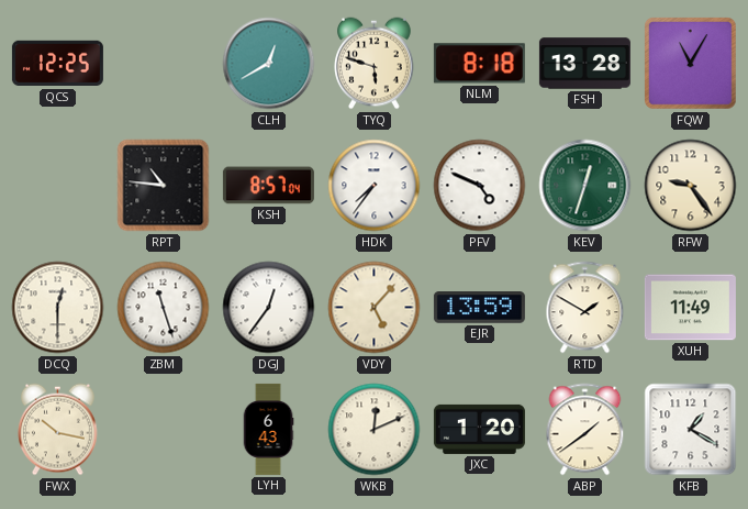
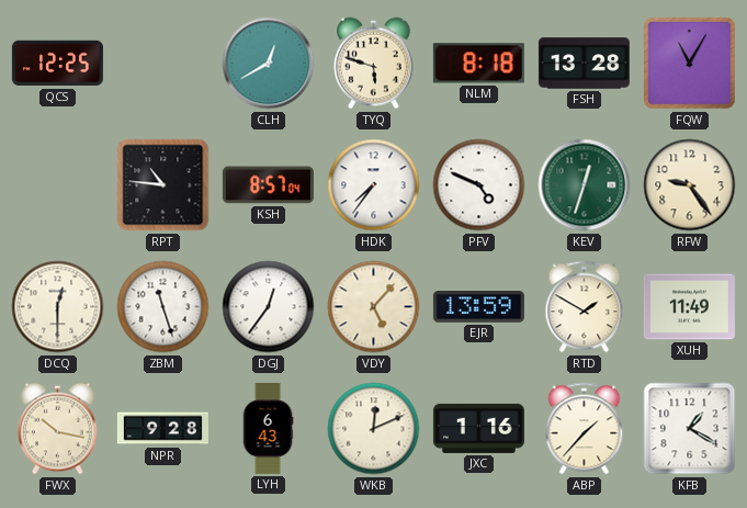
NPR: none -> 9:28
JXC: 1:20 -> 1:16
ABP: 1:39 -> 1:37
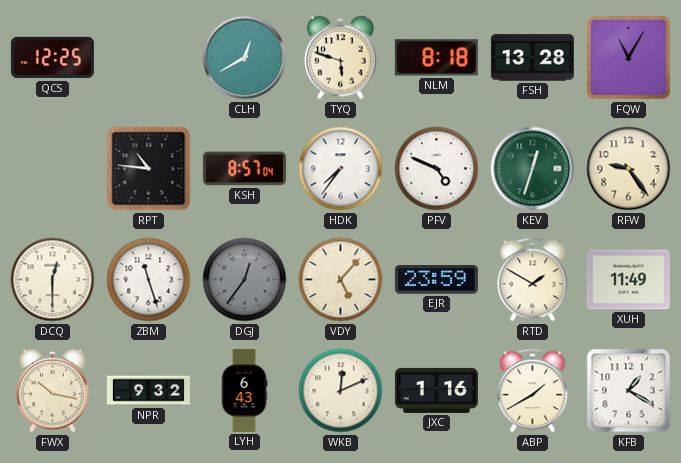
DGJ dial: white -> grey
EJR: 13:59 -> 23:59
NPR: 9:28 -> 9:32
ABP: 1:37 -> 1:40
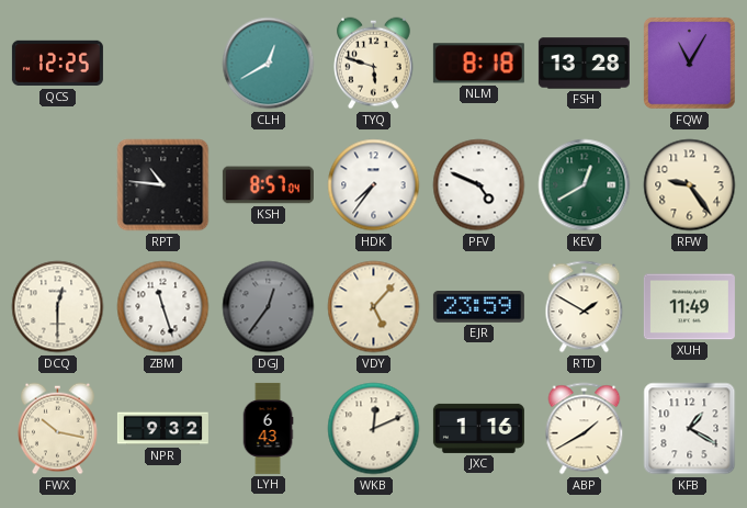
KEV: 12:33 -> 12:40
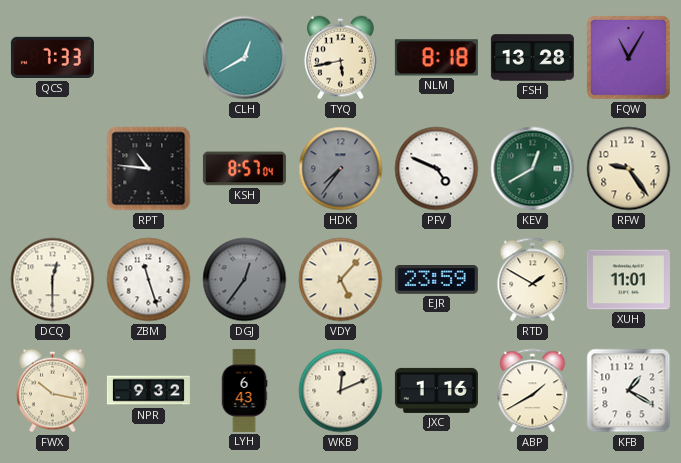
QCS: 12:25 -> 7:33
TYQ: 5:48 -> 5:43
HDK dial: white -> grey
XUH: 11:49 -> 11:01
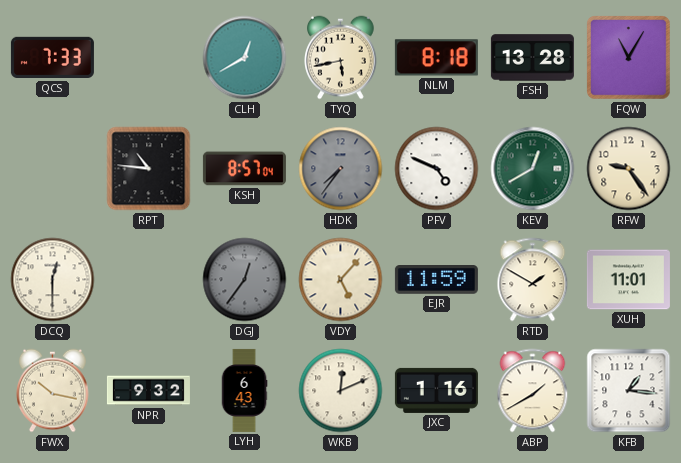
ZBM: 11:27 -> none
EJR: 23:59 -> 11:59
KFB: 1:20 -> 1:16
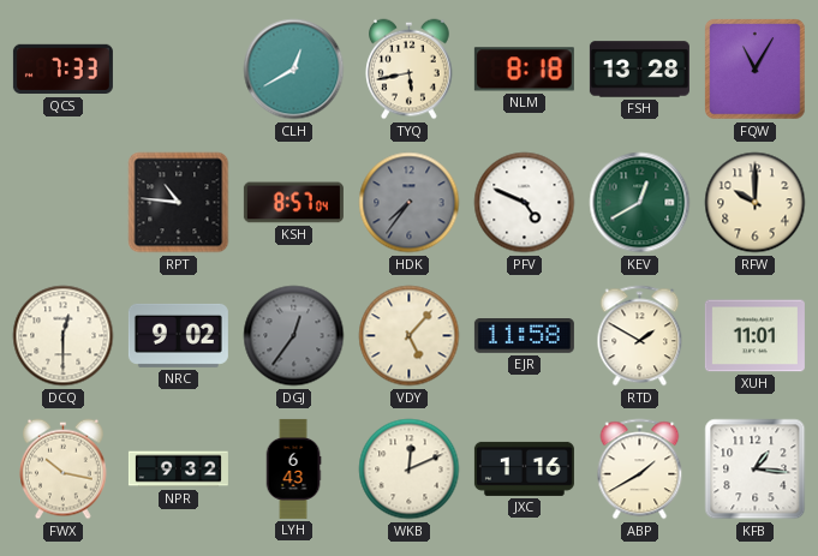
RFW: 9:24 -> 10:00
NRC: none -> 9:02
EJR: 11:59 -> 11:58
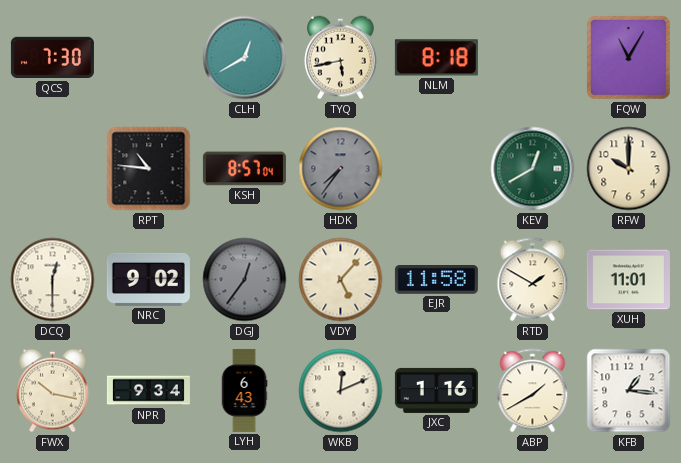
QCS: 7:33 -> 7:30
FSH: 13:28 -> none
PFV: 4:49 -> none
NPR: 9:32 -> 9:34
